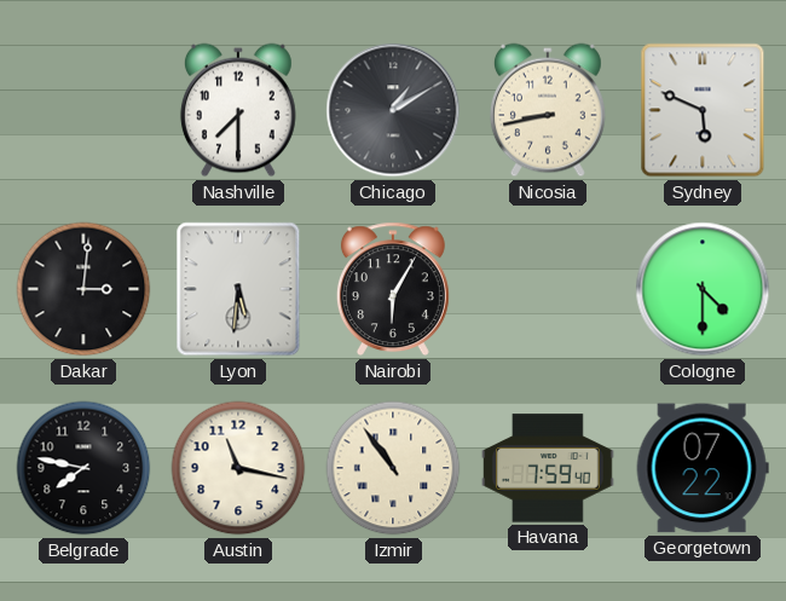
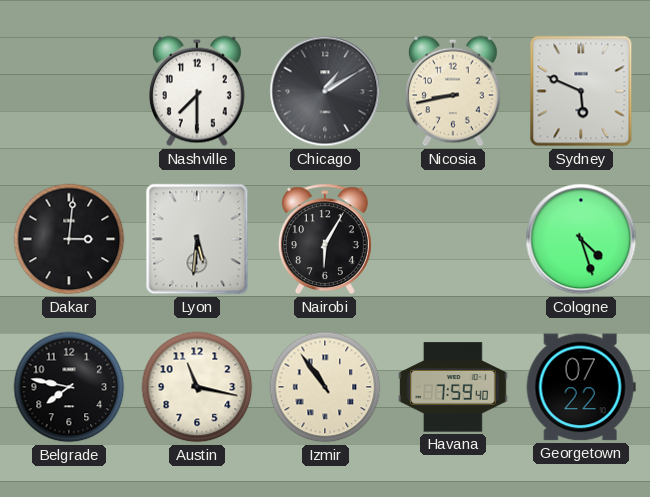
Cologne: 4:30 -> 4:27
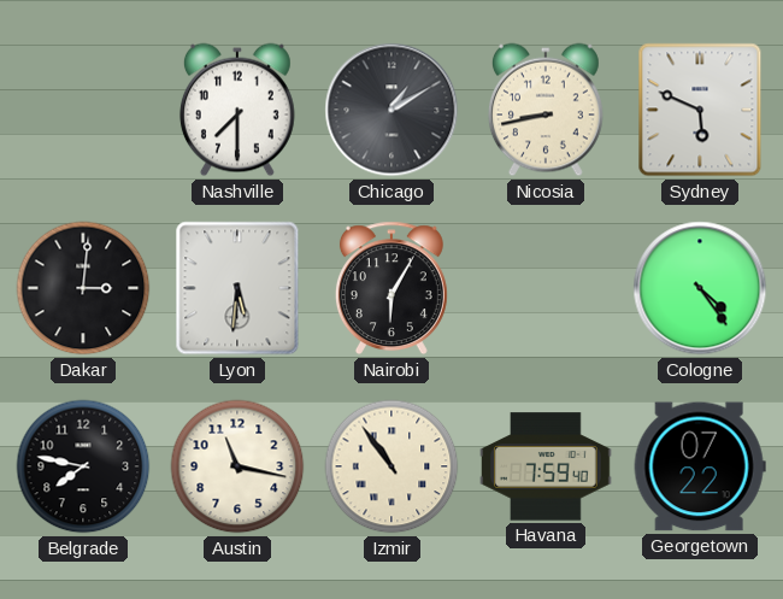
Cologne: 4:27 -> 4:24
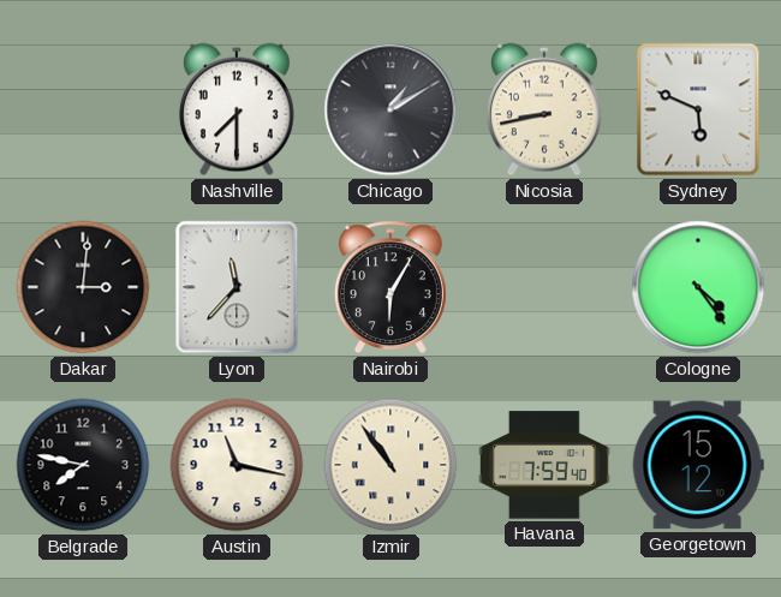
Lyon: 5:31 -> 11:37
Georgetown: 07:22 -> 15:12
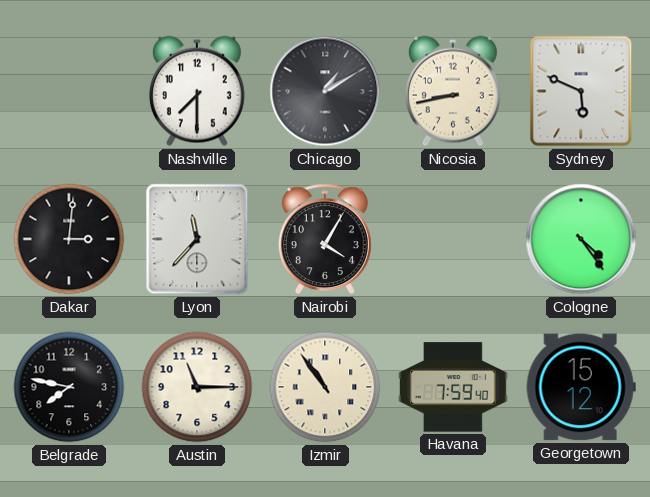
Nairobi: 6:05 -> 4:05
Austin: 11:17 -> 11:15
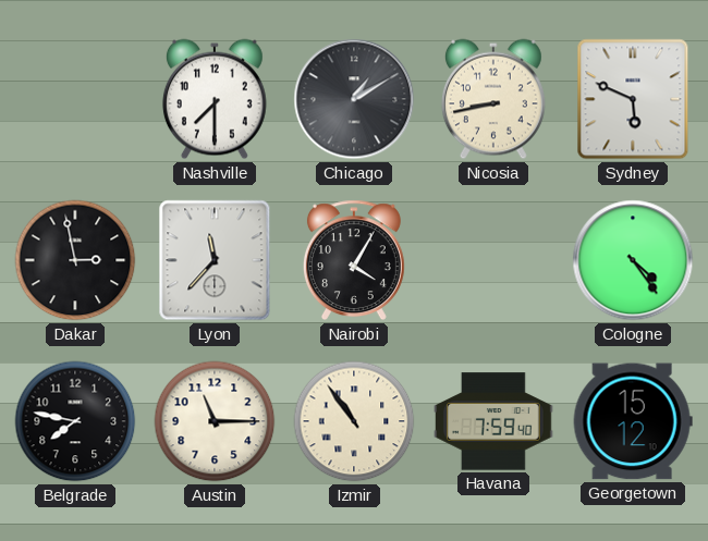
Dakar: 3:01 -> 2:58
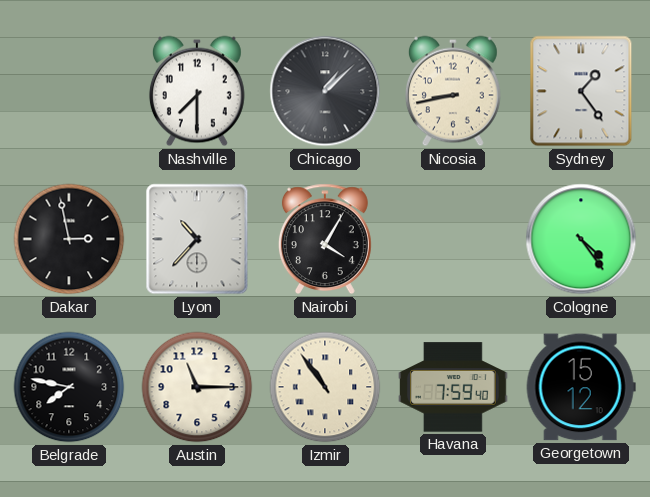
Chicago: 1:10 -> 1:08
Sydney: 5:49 -> 1:24
Lyon: 11:37 -> 10:37
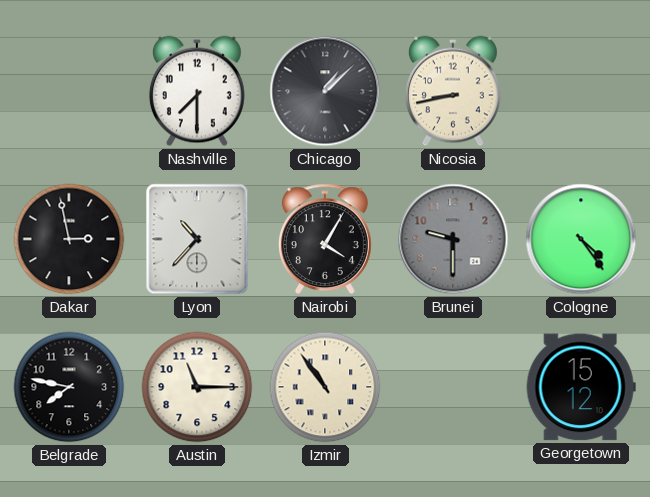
Sydney: 1:24 -> none
Brunei: none -> 9:30
Havana: 7:59 -> none
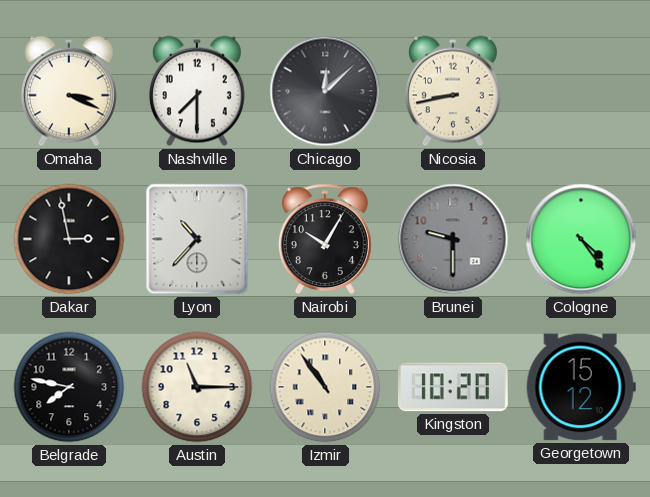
Omaha: none -> 3:19
Chicago: 1:08 -> 12:08
Nairobi: 4:05 -> 10:05
Kingston: none -> 10:20
